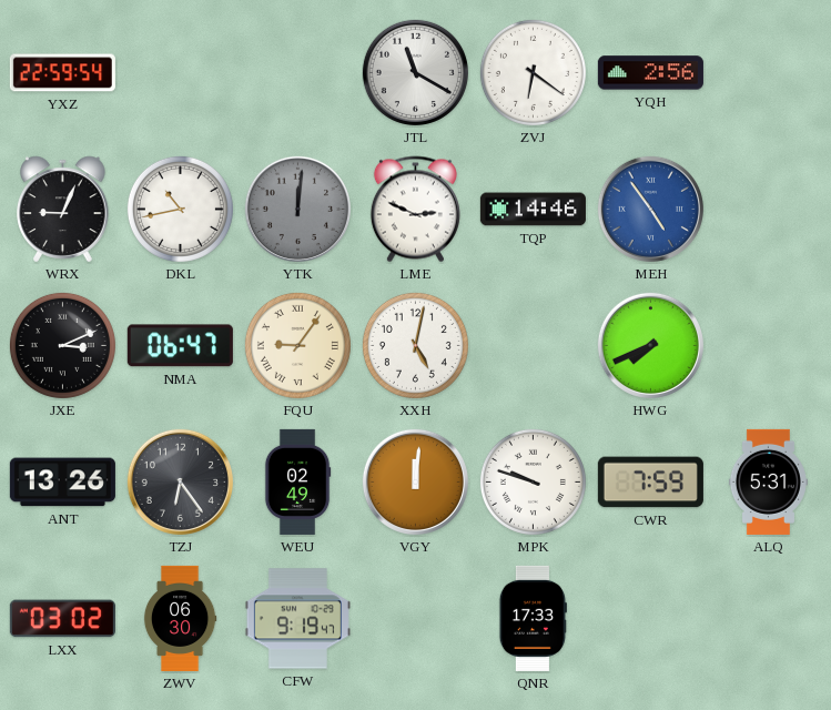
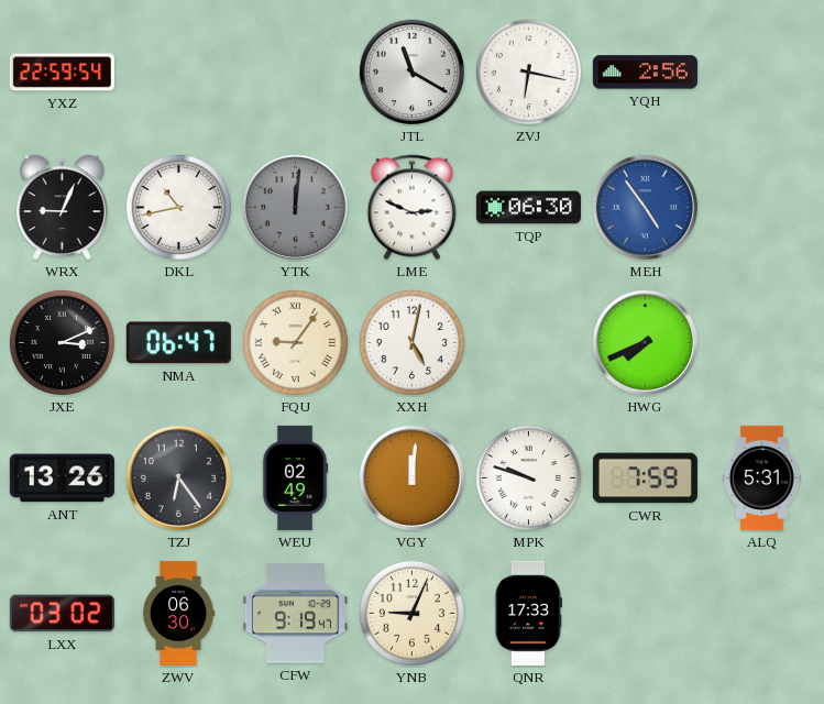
ZVJ: 6:21 -> 6:17
TQP: 14:46 -> 06:30
YNB: none -> 9:04
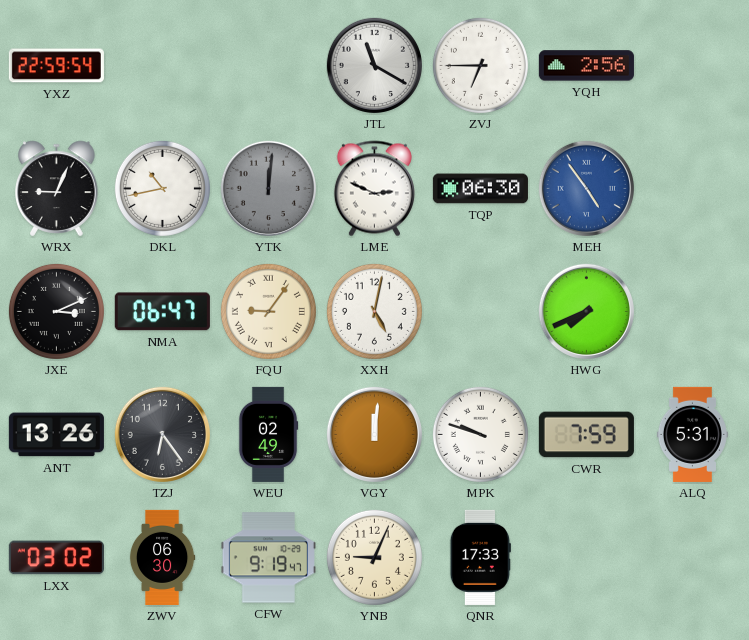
ZVJ: 6:17 -> 6:45
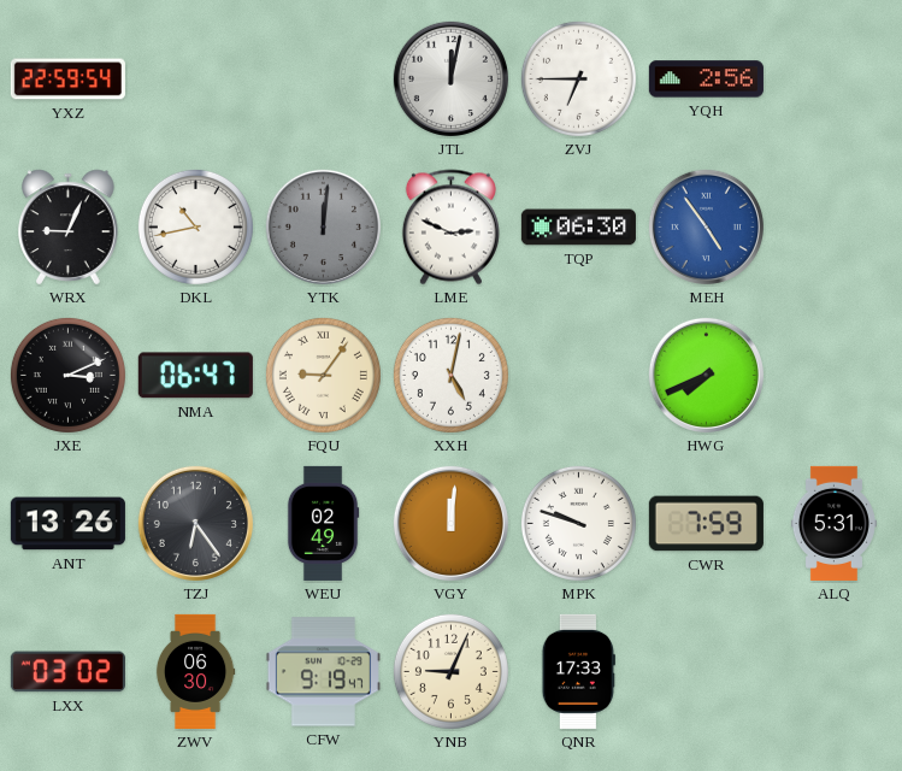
JTL: 11:20 -> 12:02
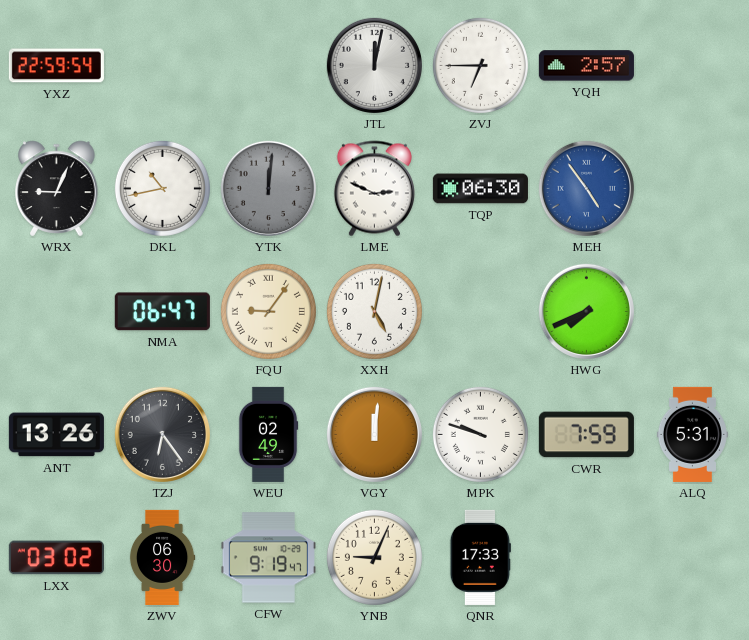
YQH: 2:56 -> 2:57
JXE: 3:11 -> none
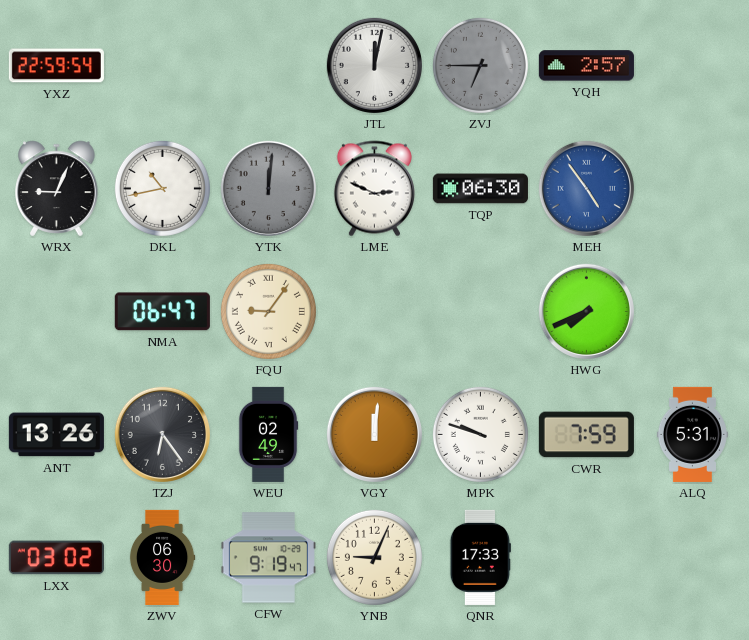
ZVJ dial: white -> grey
XXH: 5:02 -> none
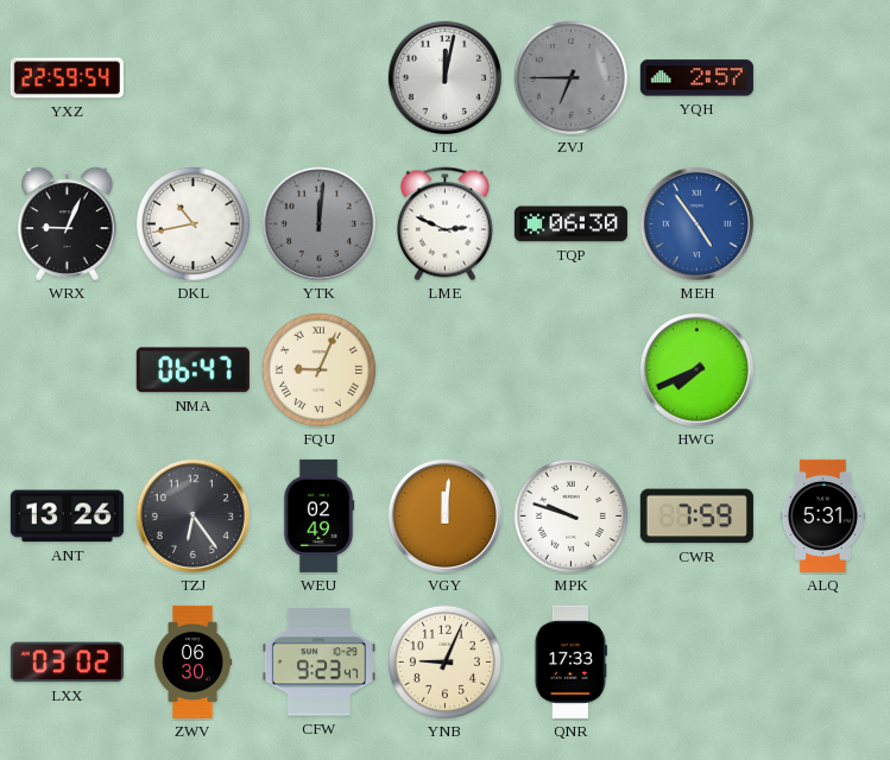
FQU: 9:06 -> 9:04
CFW: 9:19 -> 9:23
